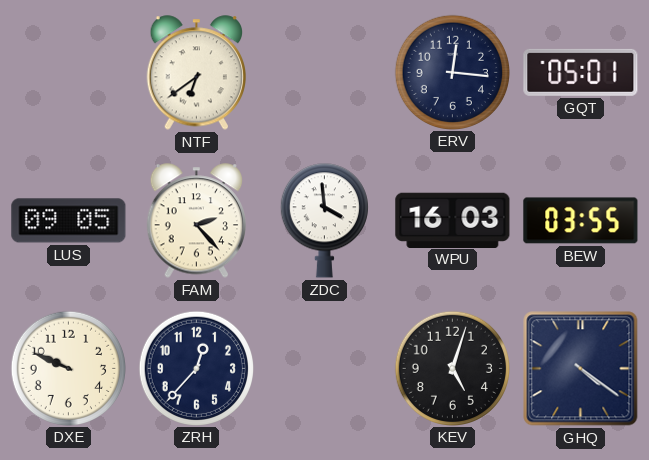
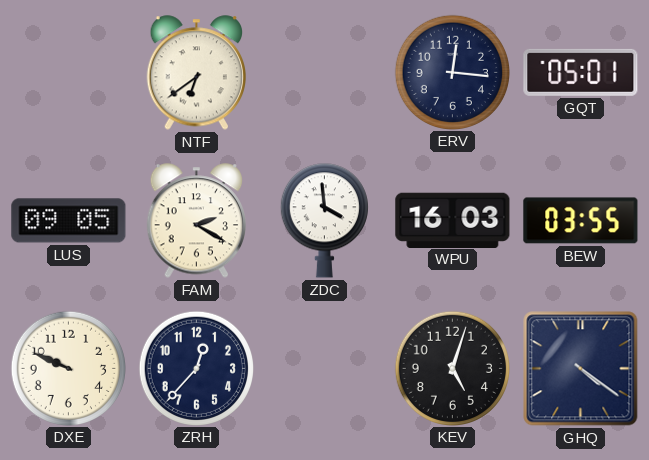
FAM: 2:23 -> 2:20
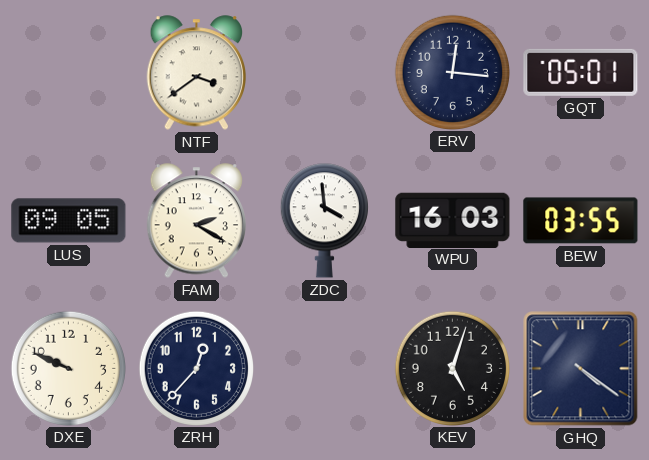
NTF: 6:39 -> 3:39
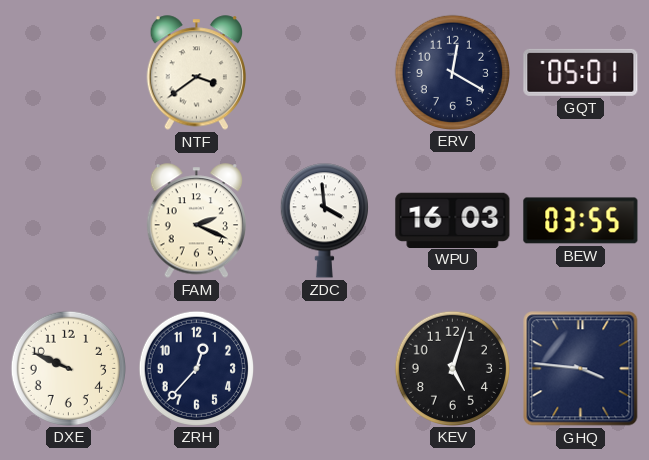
ERV: 12:16 -> 12:20
LUS: 09:05 -> none
FAM: 2:20 -> 2:19
GHQ: 4:21 -> 3:46
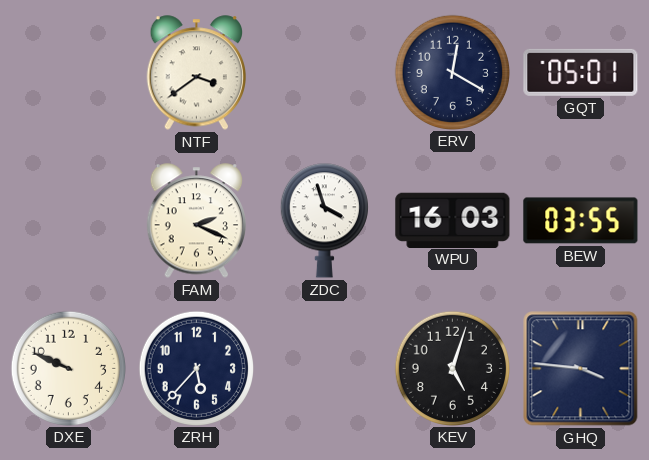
ZDC: 3:59 -> 3:57
ZRH: 12:37 -> 5:37
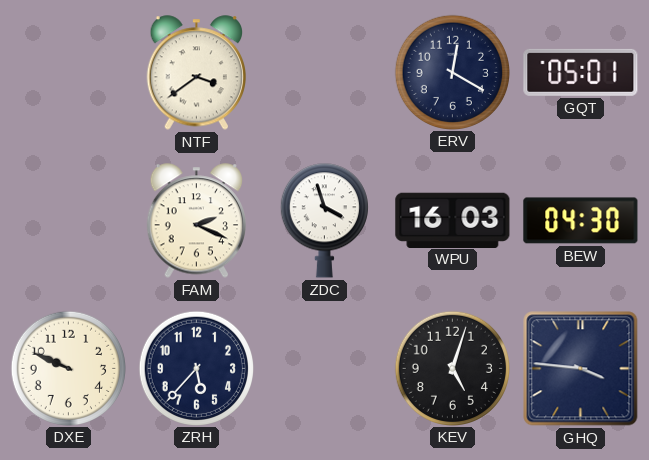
BEW: 03:55 -> 04:30
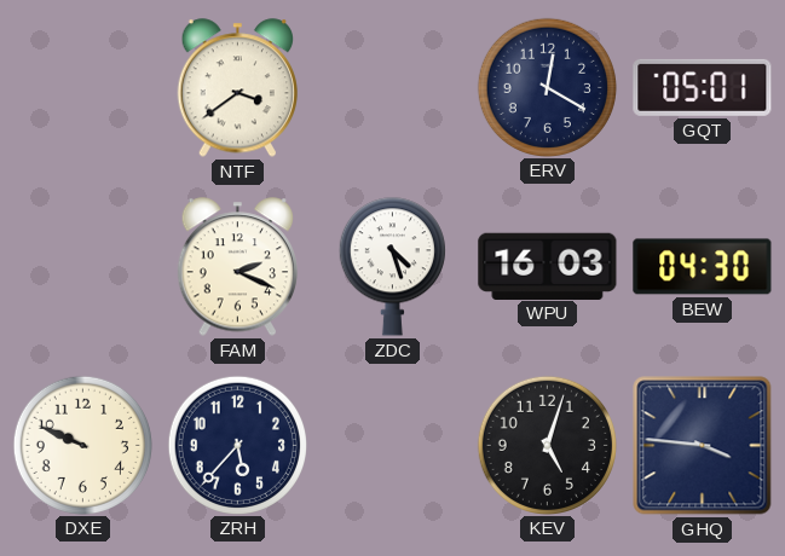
ZDC: 3:57 -> 4:27
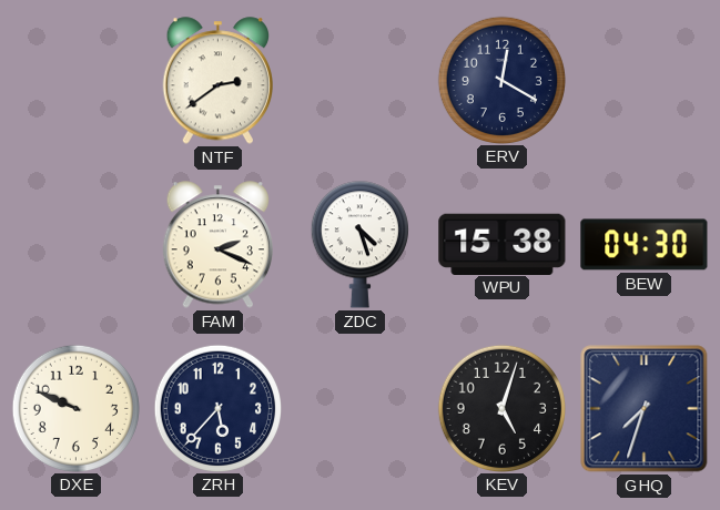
NTF: 3:39 -> 2:39
GQT: 05:01 -> none
WPU: 16:03 -> 15:38
GHQ: 3:46 -> 7:33
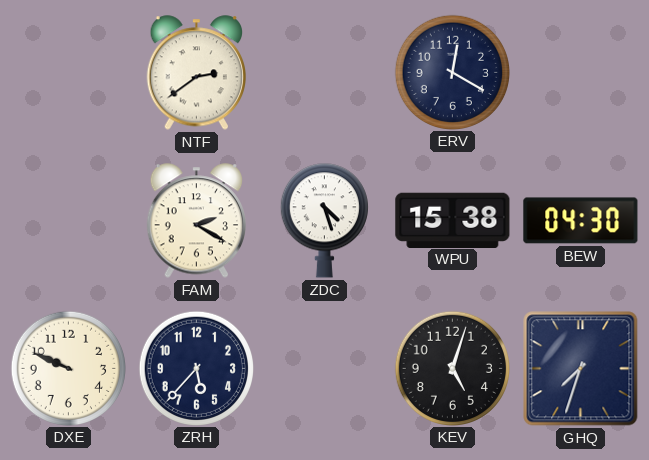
FAM: 2:19 -> 2:20
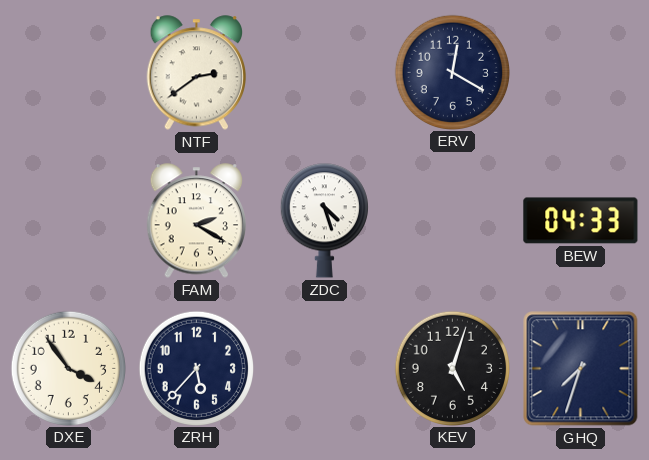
WPU: 15:38 -> none
BEW: 04:30 -> 04:33
DXE: 9:49 -> 3:54
